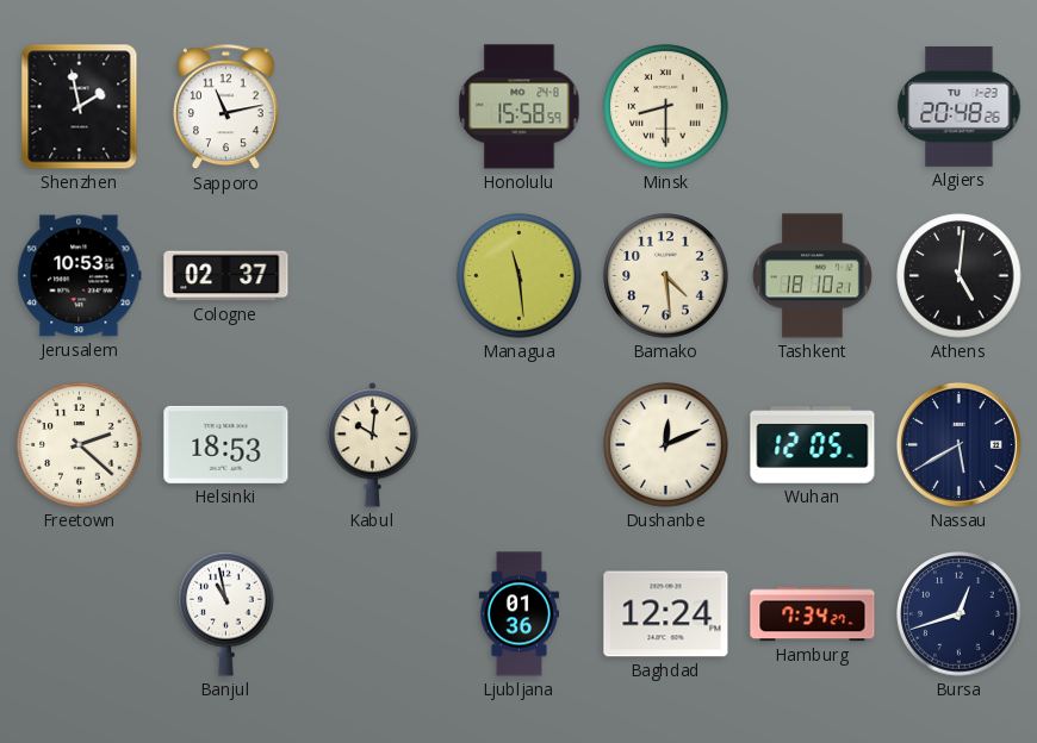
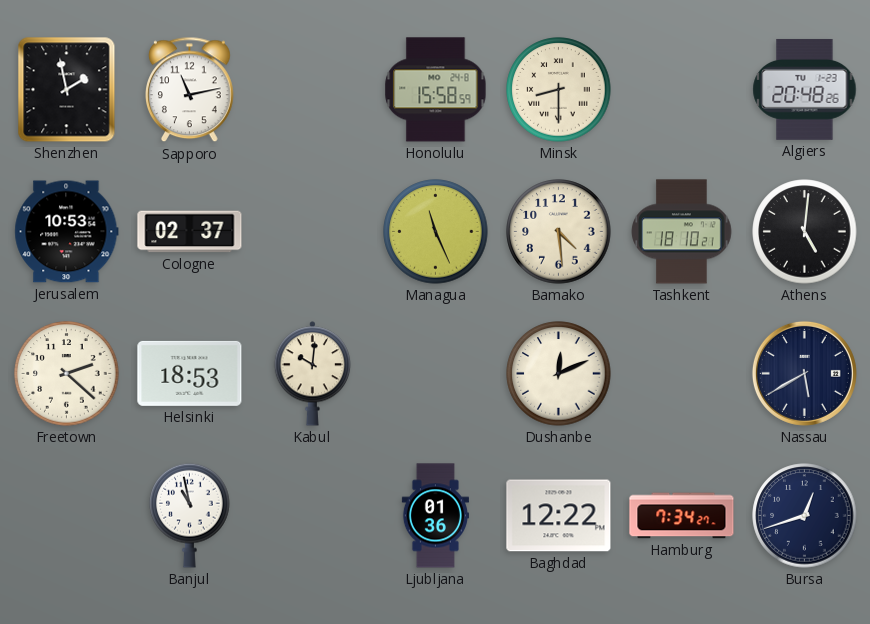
Managua: 11:29 -> 11:26
Wuhan: 12:05 -> none
Baghdad: 12:24 -> 12:22
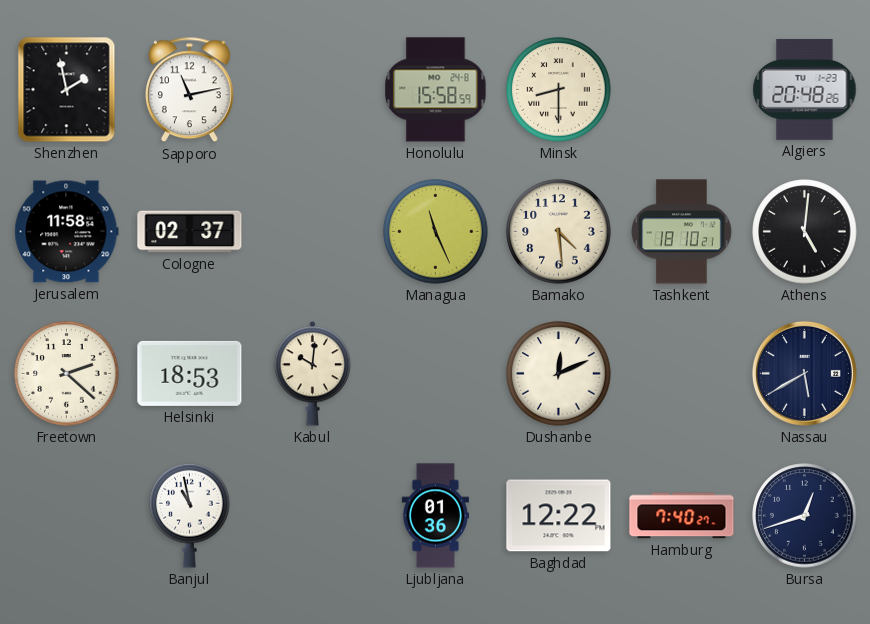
Jerusalem: 10:53 -> 11:58
Hamburg: 7:34 -> 7:40
